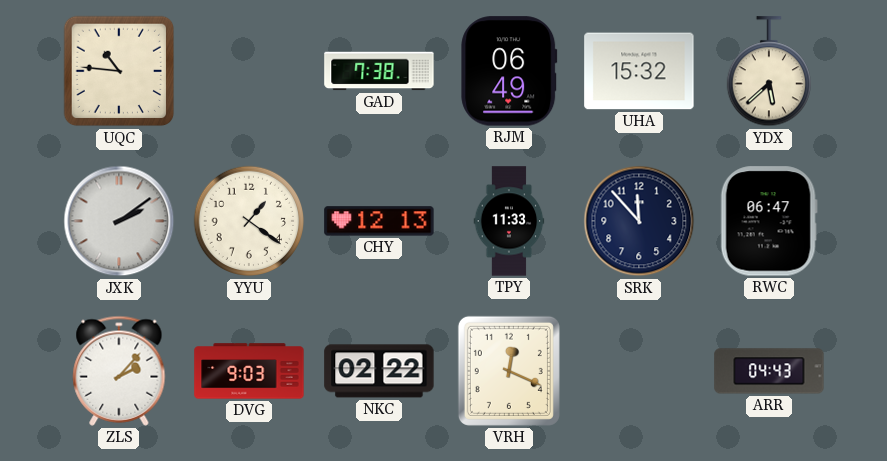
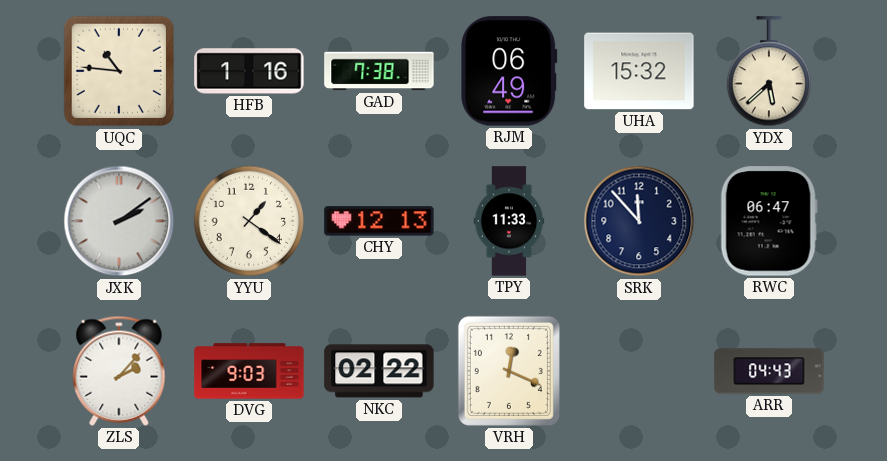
HFB: none -> 1:16
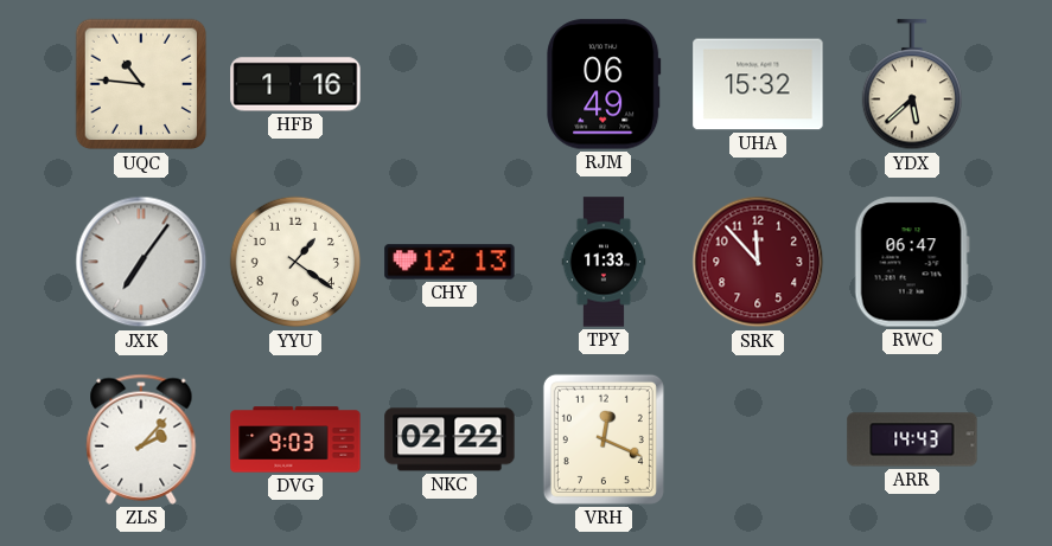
GAD: 7:38 -> none
JXK: 2:09 -> 7:06
SRK dial: navy -> burgundy
ARR: 04:43 -> 14:43
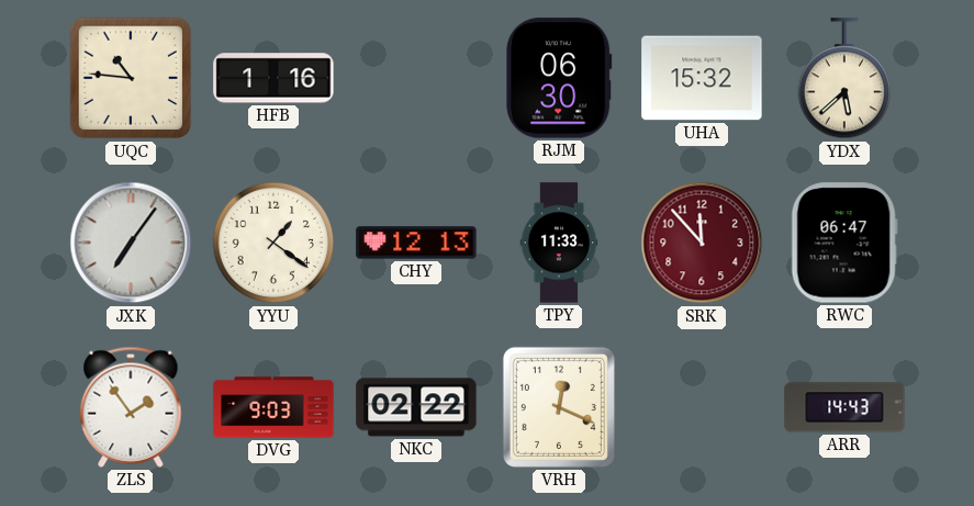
RJM: 06:49 -> 06:30
ZLS: 2:07 -> 1:54
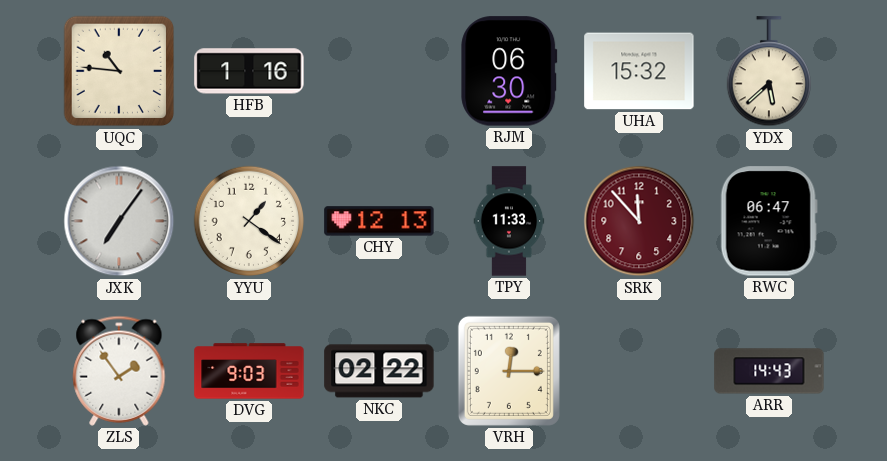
VRH: 12:19 -> 12:15
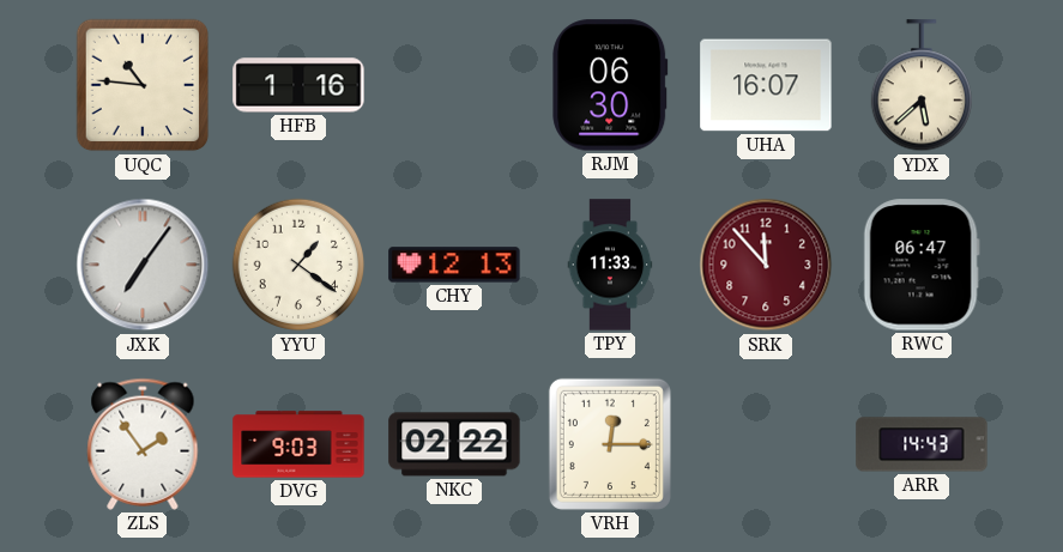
UHA: 15:32 -> 16:07
